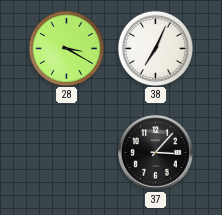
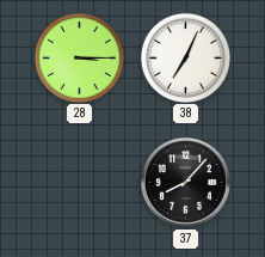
28: 3:20 -> 3:15
37: 3:07 -> 8:07
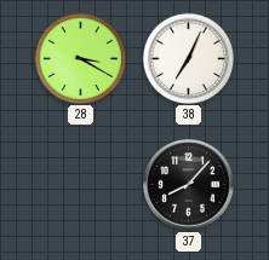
28: 3:15 -> 3:20
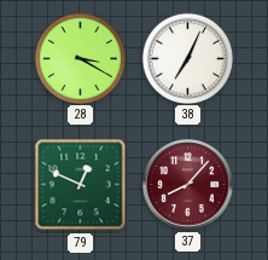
79: none -> 12:49
37 dial: black -> burgundy
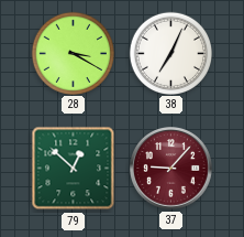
79: 12:49 -> 12:52
37: 8:07 -> 9:07
